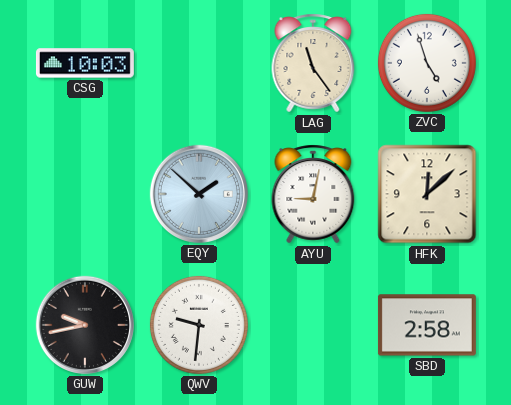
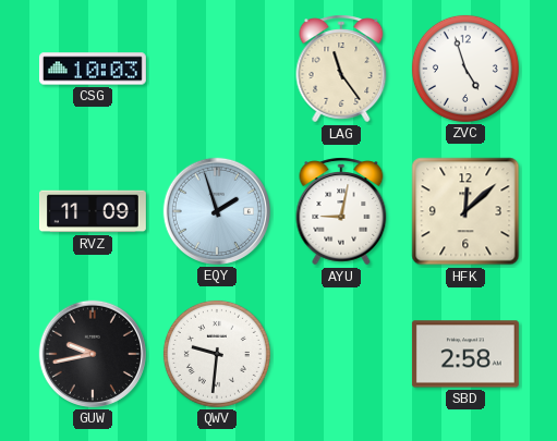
RVZ: none -> 11:09
EQY: 1:52 -> 1:57
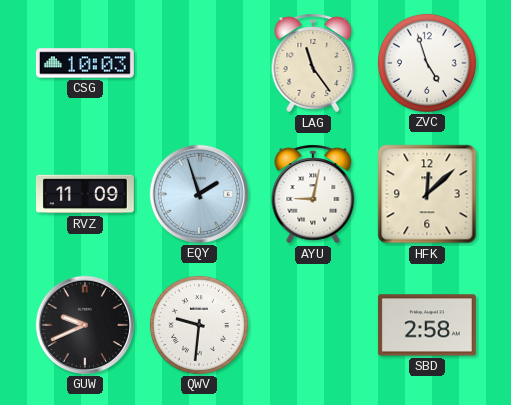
GUW: 9:43 -> 9:41
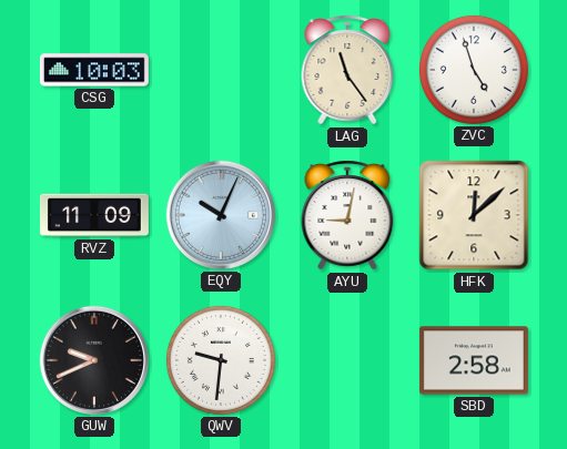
EQY: 1:57 -> 10:04
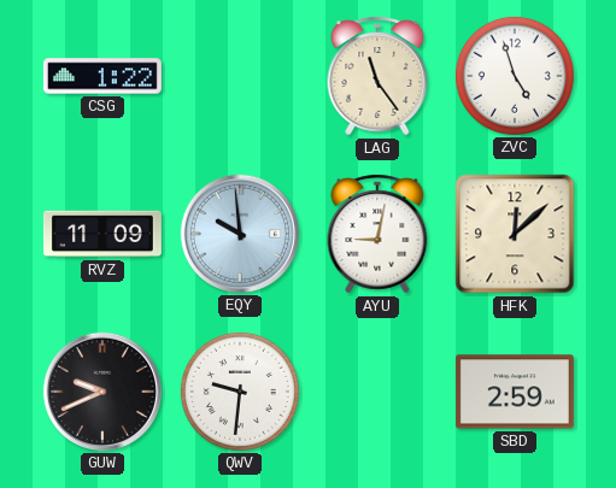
CSG: 10:03 -> 1:22
EQY: 10:04 -> 9:59
SBD: 2:58 -> 2:59
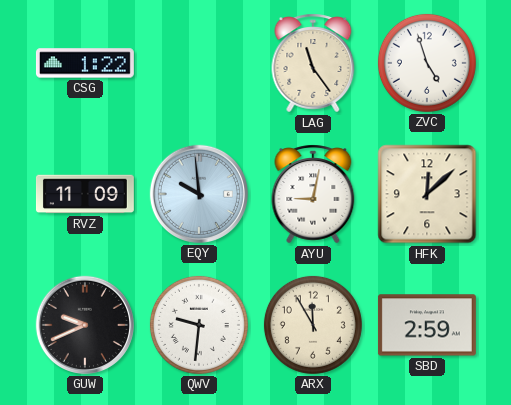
ARX: none -> 11:55
